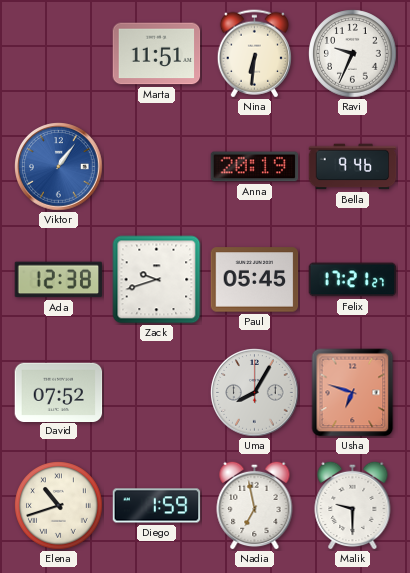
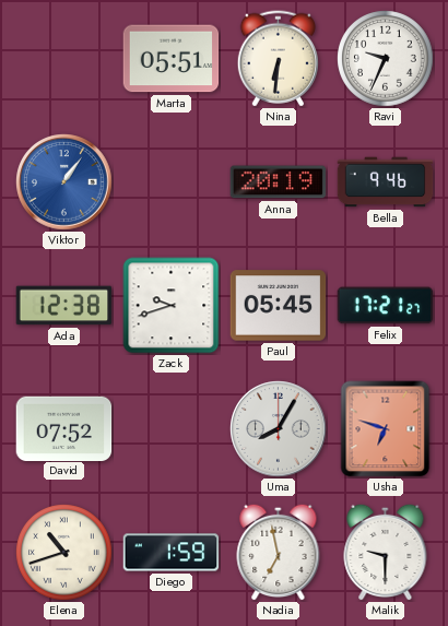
Marta: 11:51 -> 05:51
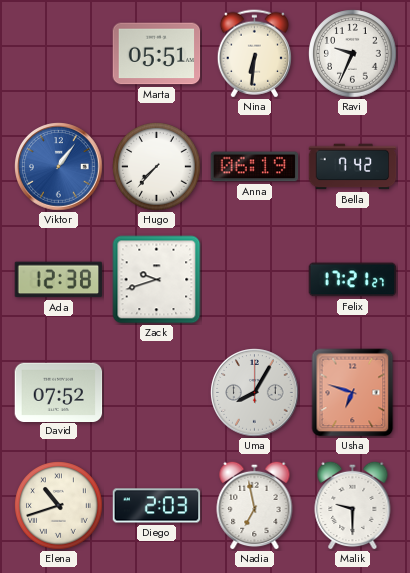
Hugo: none -> 7:37
Anna: 20:19 -> 06:19
Bella: 9:46 -> 7:42
Paul: 05:45 -> none
Diego: 1:59 -> 2:03
